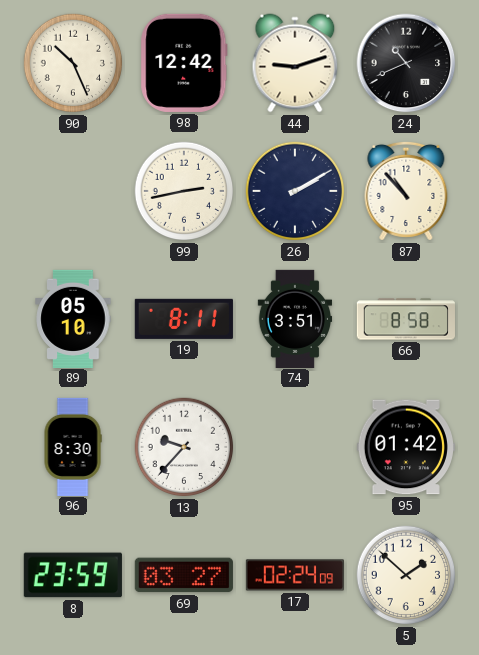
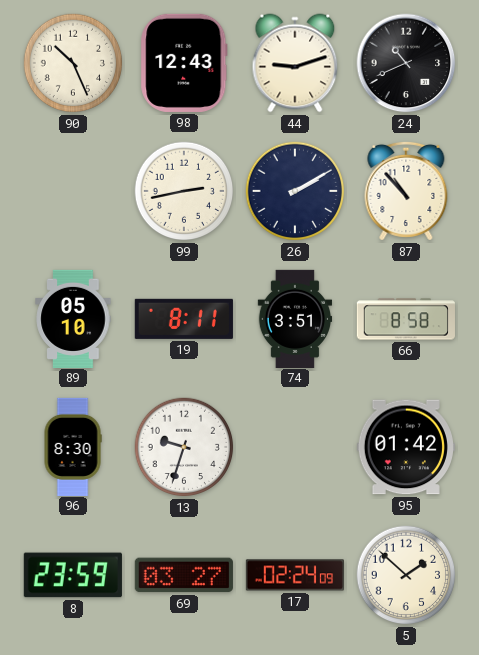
98: 12:42 -> 12:43
13: 9:37 -> 9:33
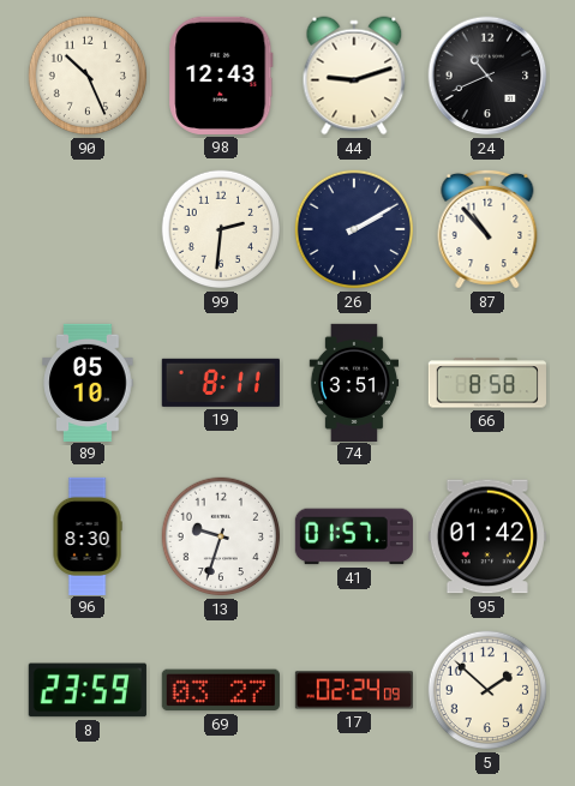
99: 2:43 -> 2:31
41: none -> 01:57
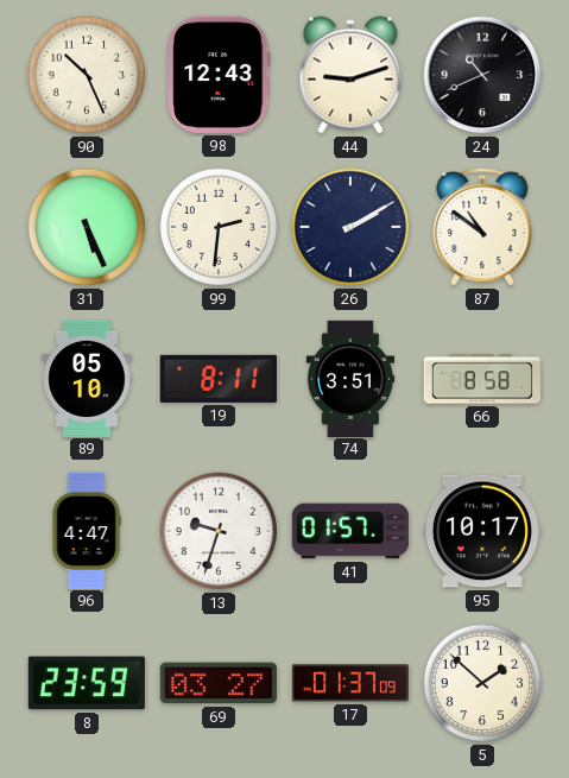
31: none -> 5:26
87: 10:53 -> 10:51
96: 8:30 -> 4:47
95: 01:42 -> 10:17
17: 02:24 -> 01:37
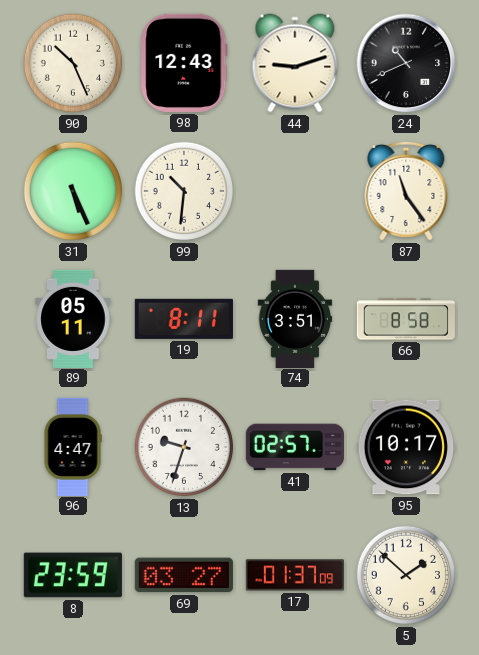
99: 2:31 -> 10:31
26: 2:10 -> none
87: 10:51 -> 11:24
89: 05:10 -> 05:11
41: 01:57 -> 02:57
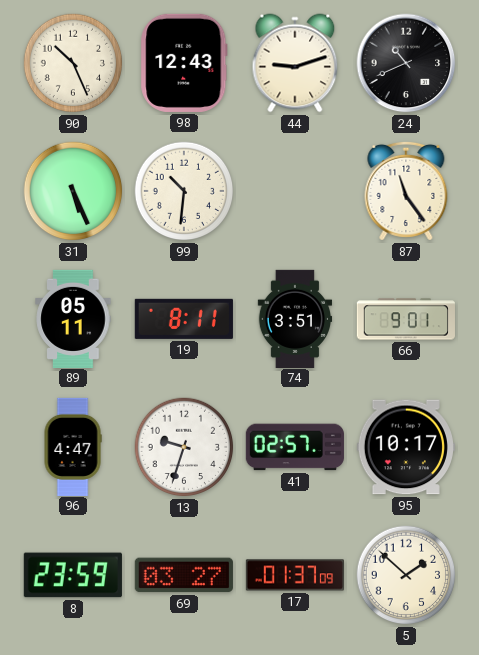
66: 8:58 -> 9:01
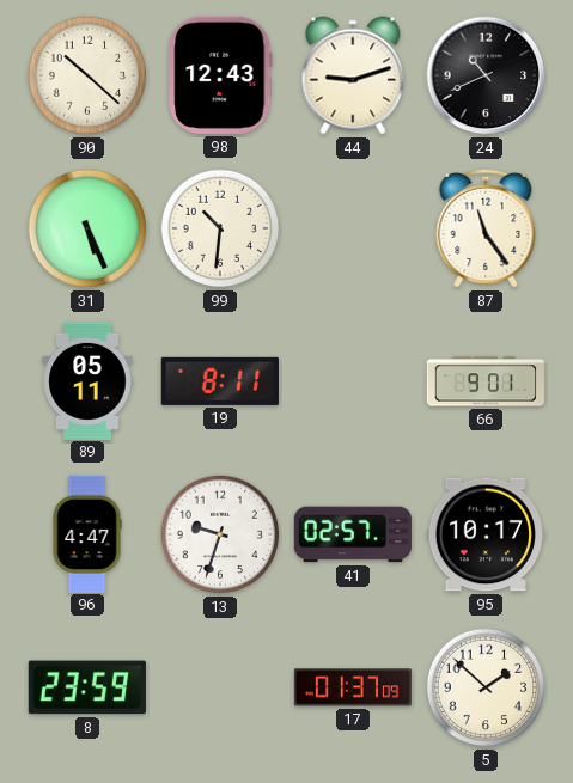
90: 10:26 -> 10:22
74: 3:51 -> none
69: 03:27 -> none
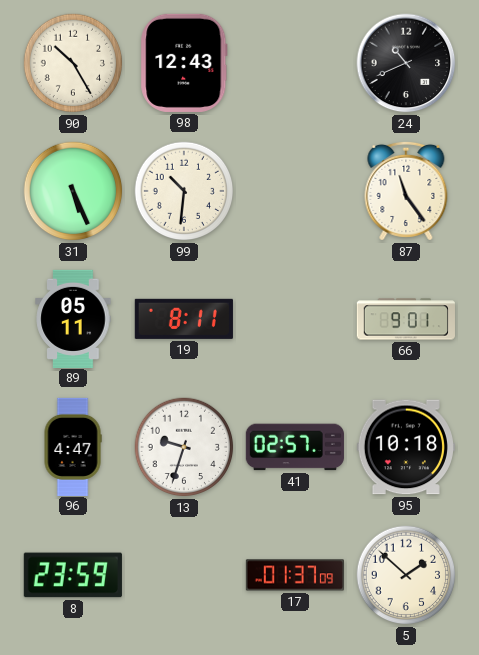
90: 10:22 -> 10:25
44: 9:12 -> none
95: 10:17 -> 10:18
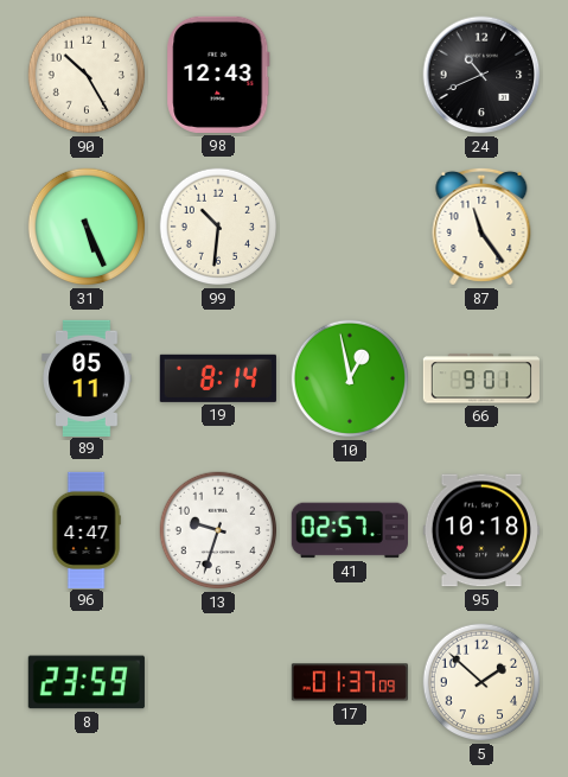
19: 8:11 -> 8:14
10: none -> 12:58
